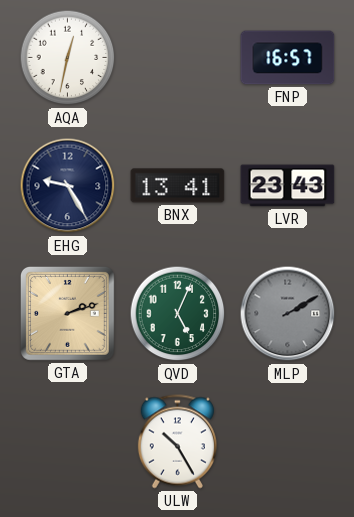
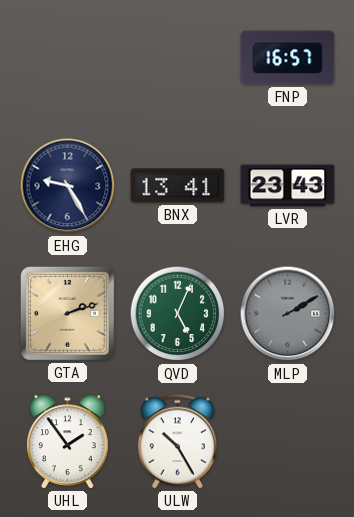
AQA: 12:32 -> none
UHL: none -> 1:54
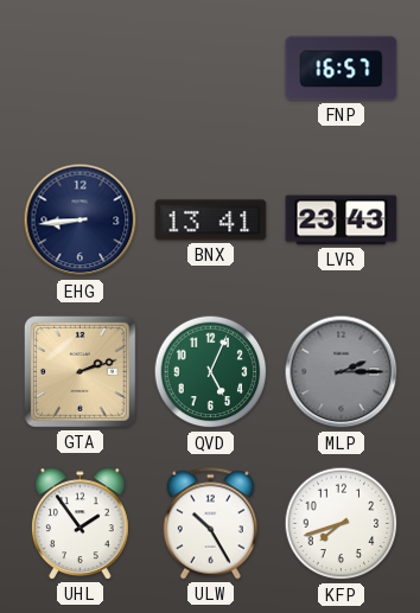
EHG: 9:25 -> 8:44
MLP: 2:10 -> 2:15
KFP: none -> 7:42
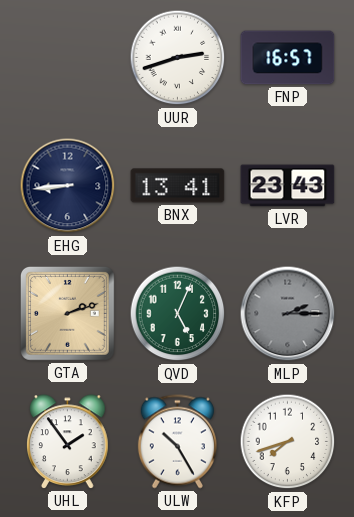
UUR: none -> 2:42
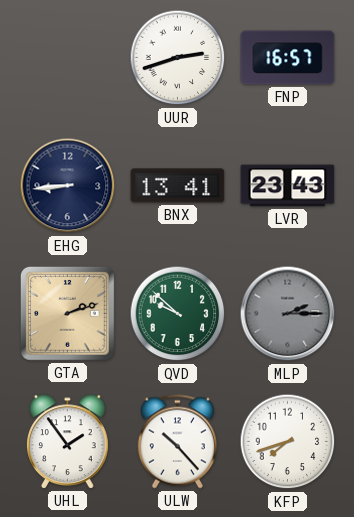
QVD: 5:04 -> 9:52
ULW: 10:25 -> 10:23
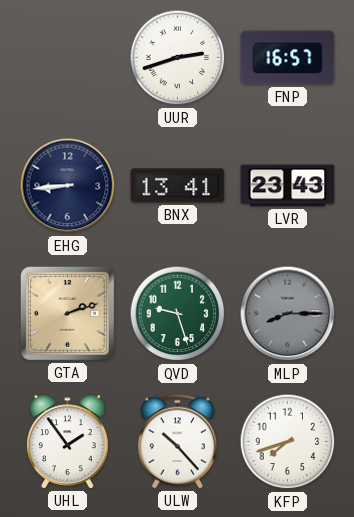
QVD: 9:52 -> 9:27
MLP: 2:15 -> 8:15
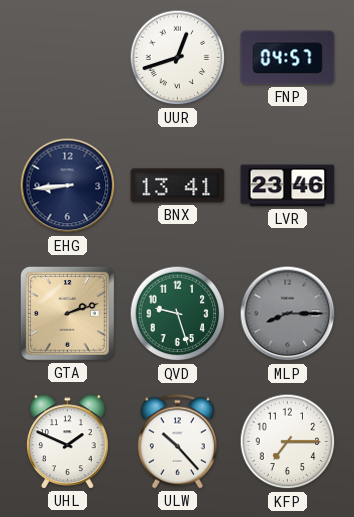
UUR: 2:42 -> 12:42
FNP: 16:57 -> 04:57
LVR: 23:43 -> 23:46
UHL: 1:54 -> 1:49
KFP: 7:42 -> 7:15
